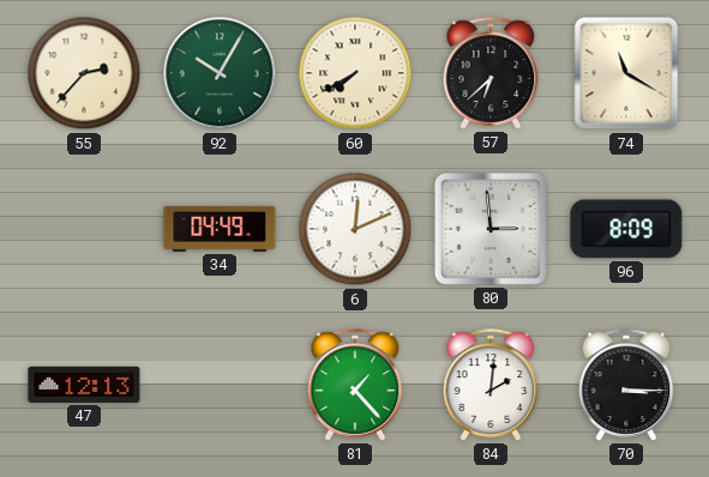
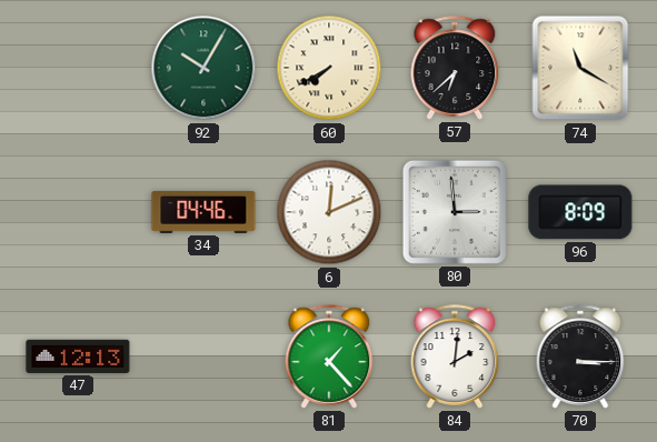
55: 2:37 -> none
34: 04:49 -> 04:46
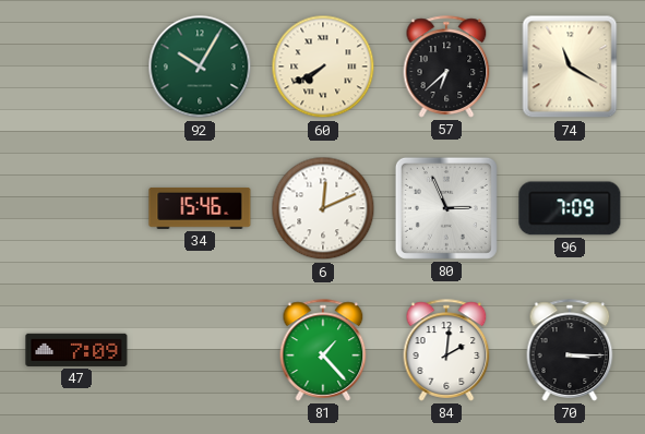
34: 04:46 -> 15:46
80: 2:59 -> 2:56
96: 8:09 -> 7:09
47: 12:13 -> 7:09
